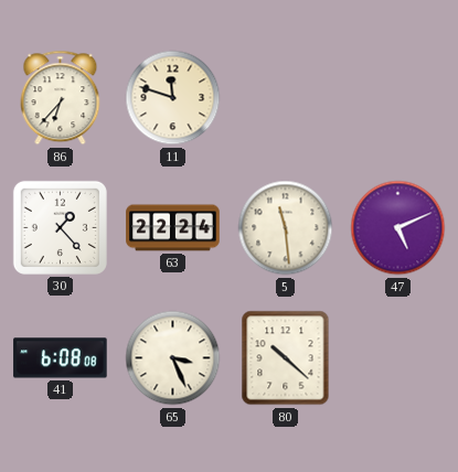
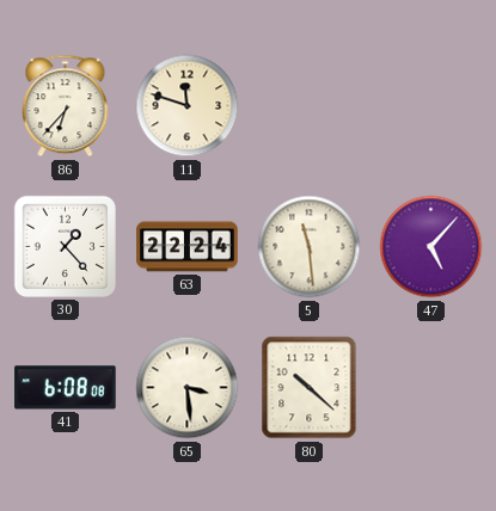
47: 5:11 -> 5:07
65: 3:26 -> 3:29
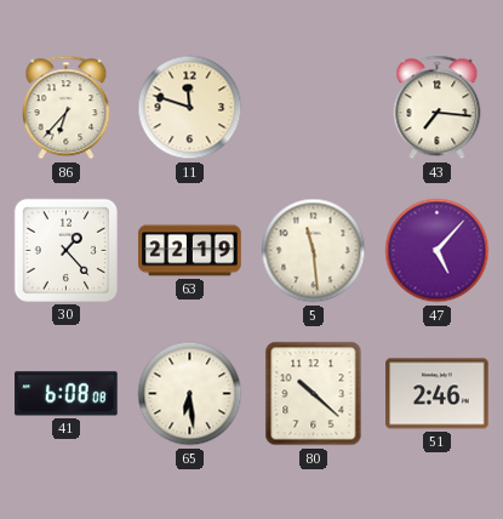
43: none -> 7:16
63: 22:24 -> 22:19
65: 3:29 -> 6:29
51: none -> 2:46
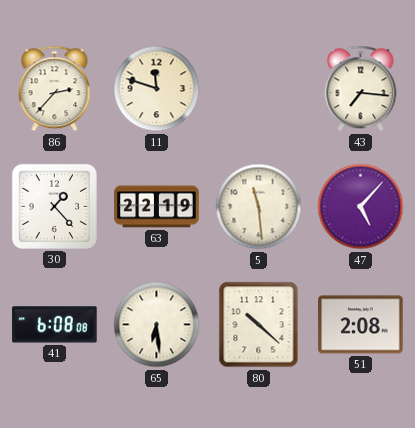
86: 6:37 -> 2:37
51: 2:46 -> 2:08
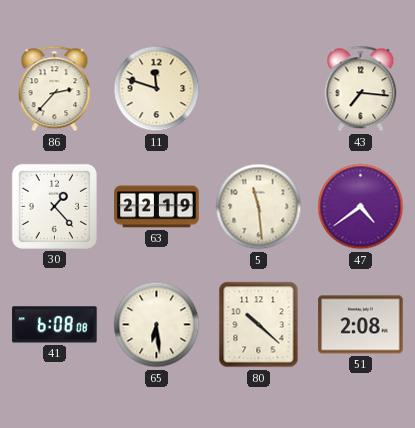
47: 5:07 -> 4:39
